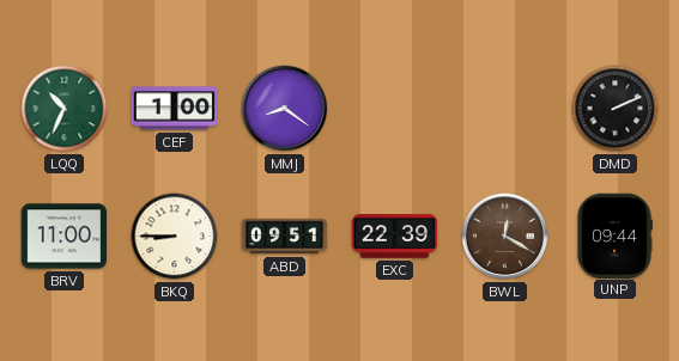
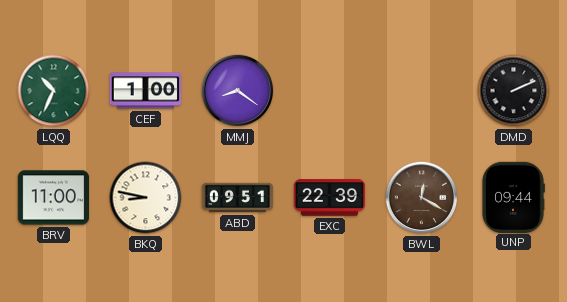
BKQ: 8:45 -> 8:47
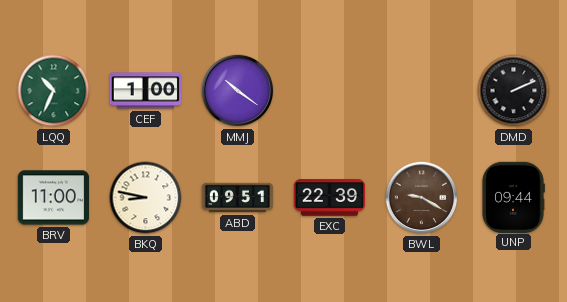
MMJ: 8:21 -> 10:21
BWL: 12:20 -> 9:20
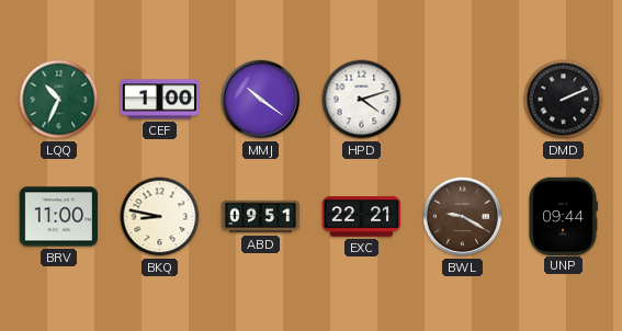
HPD: none -> 4:12
EXC: 22:39 -> 22:21
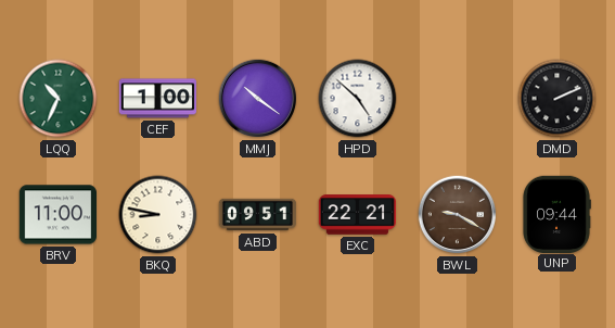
HPD: 4:12 -> 4:52
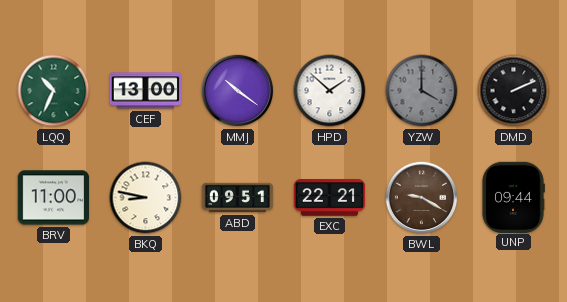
CEF: 1:00 -> 13:00
HPD: 4:52 -> 1:52
YZW: none -> 4:00
